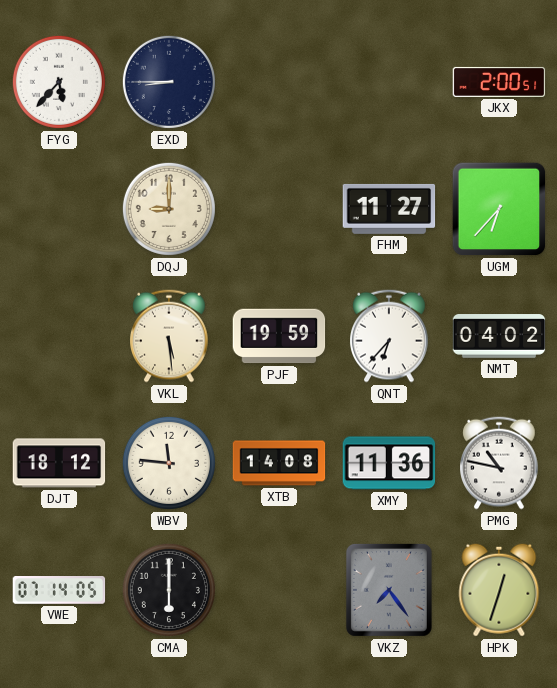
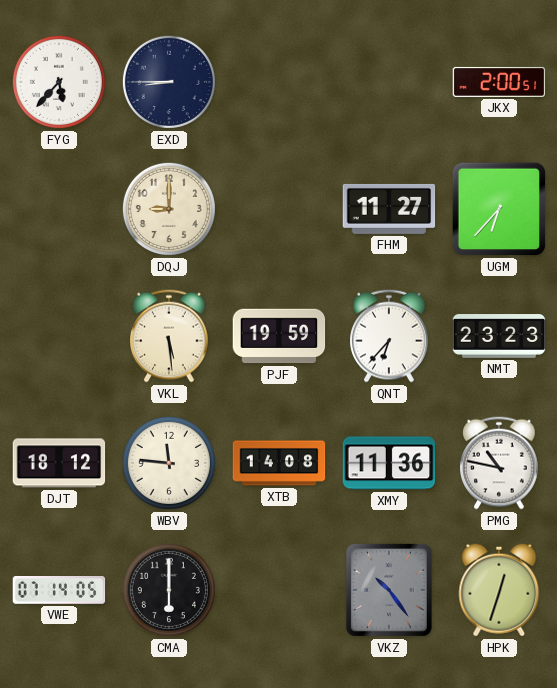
NMT: 04:02 -> 23:23
VKZ: 7:24 -> 10:24
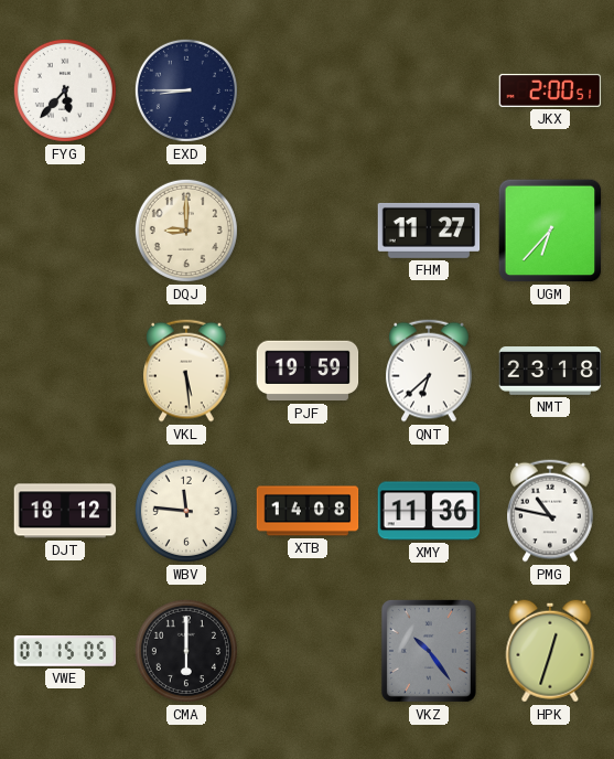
QNT: 6:37 -> 6:38
NMT: 23:23 -> 23:18
VWE: 07:14 -> 07:15
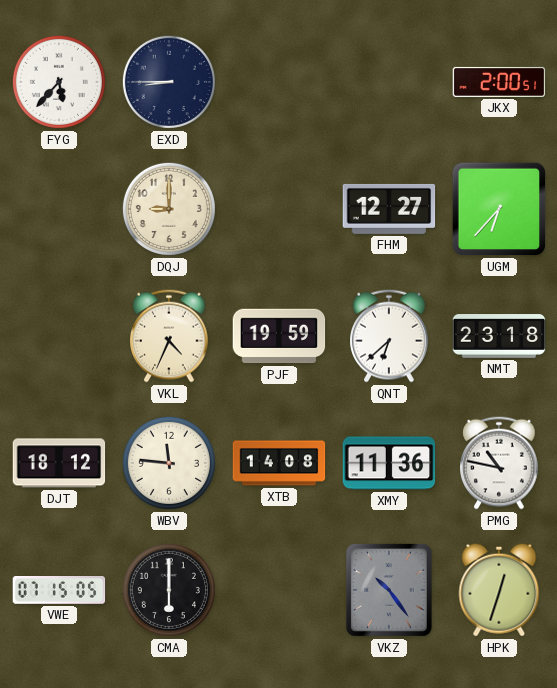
FHM: 11:27 -> 12:27
VKL: 5:29 -> 4:34
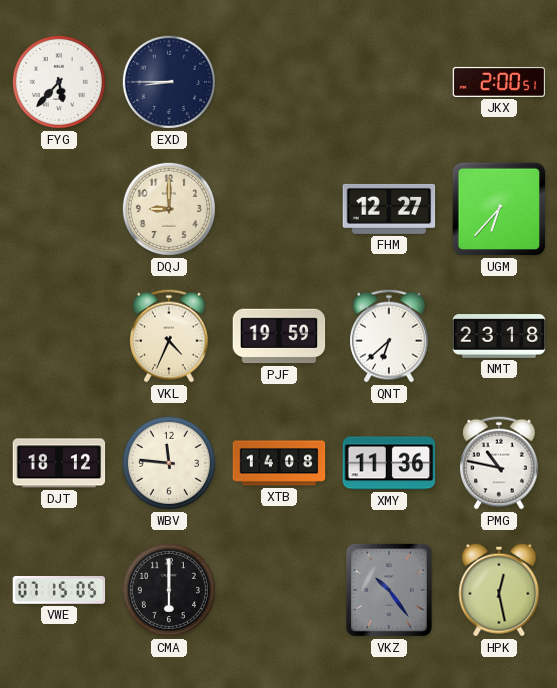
HPK: 12:33 -> 12:28
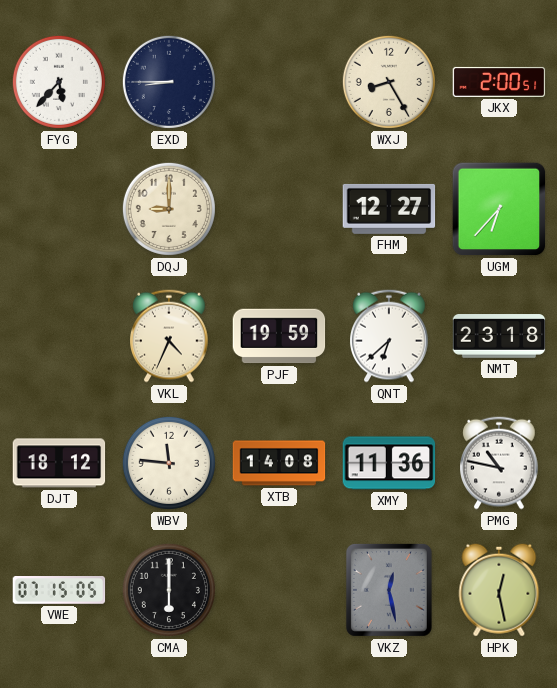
WXJ: none -> 8:25
VKZ: 10:24 -> 12:28
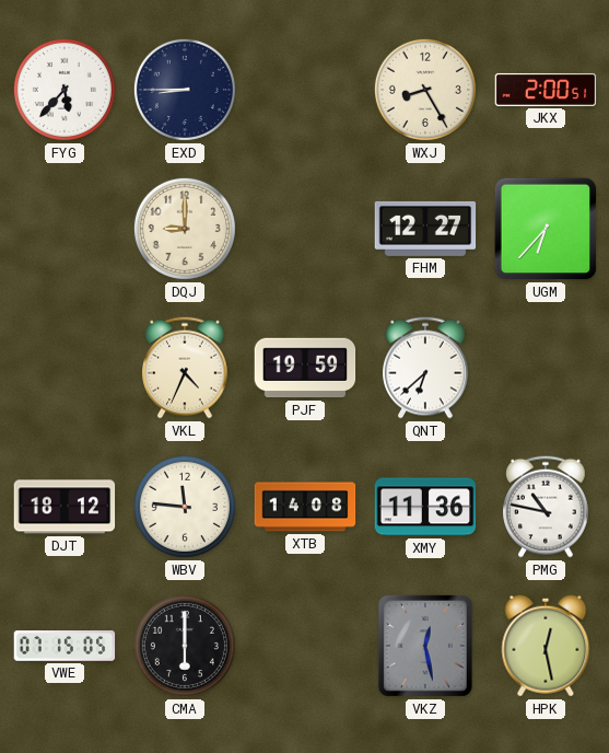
NMT: 23:18 -> none
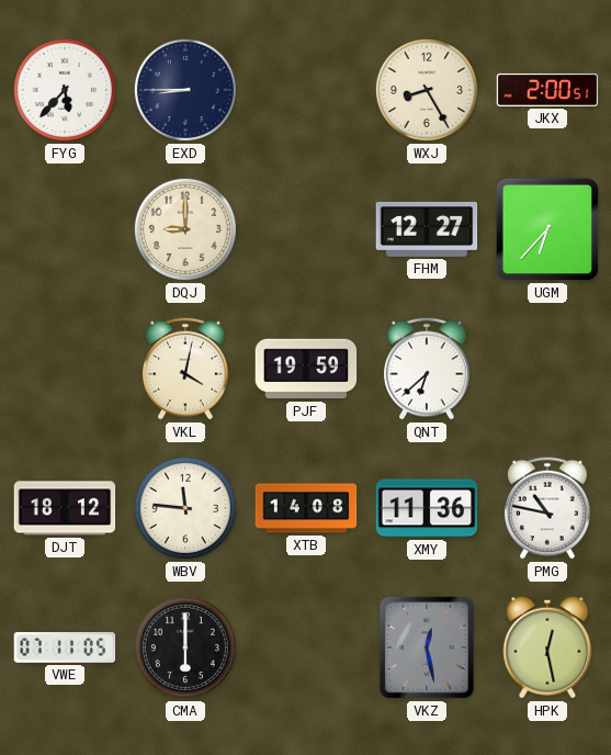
VKL: 4:34 -> 4:02
VWE: 07:15 -> 07:11
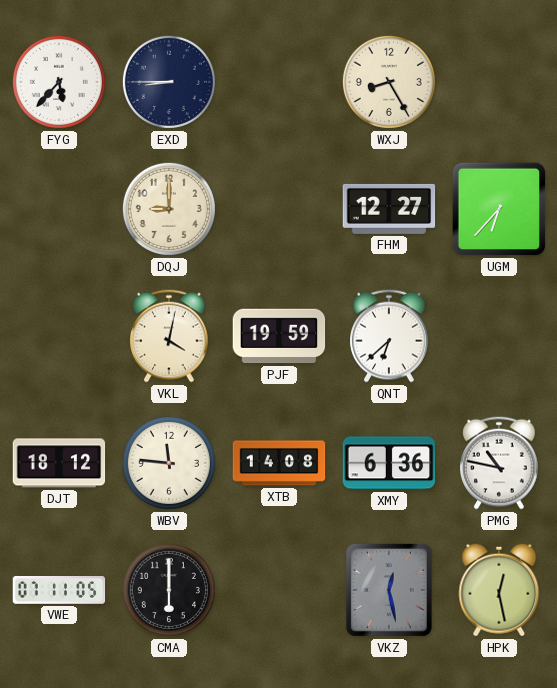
JKX: 2:00 -> none
XMY: 11:36 -> 6:36
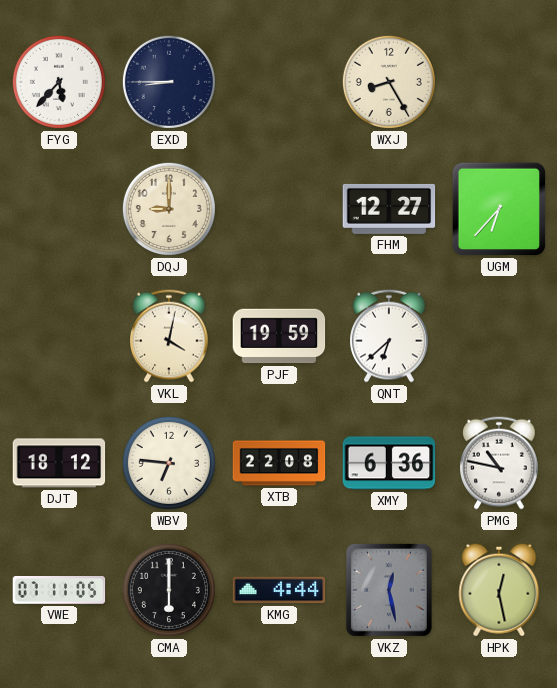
WBV: 11:46 -> 6:46
XTB: 14:08 -> 22:08
KMG: none -> 4:44
